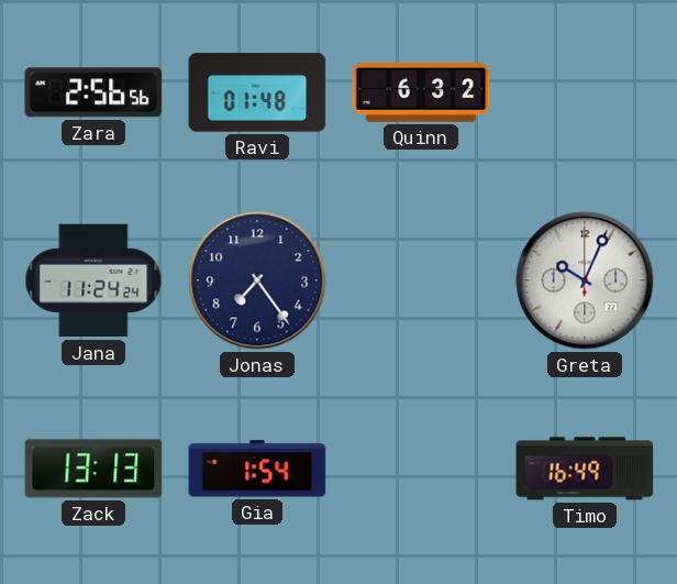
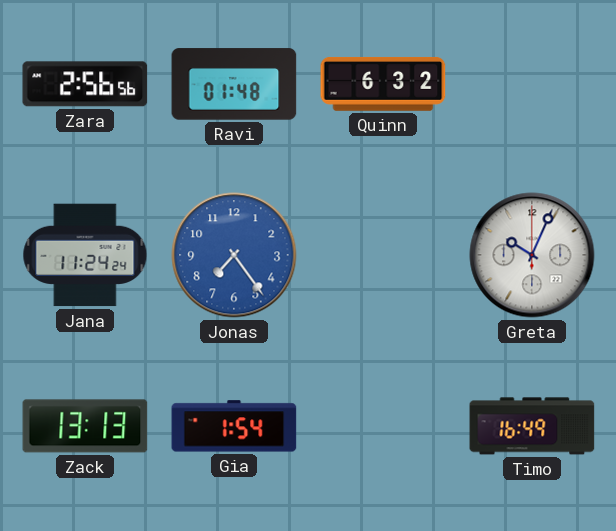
Jonas dial: navy -> blue
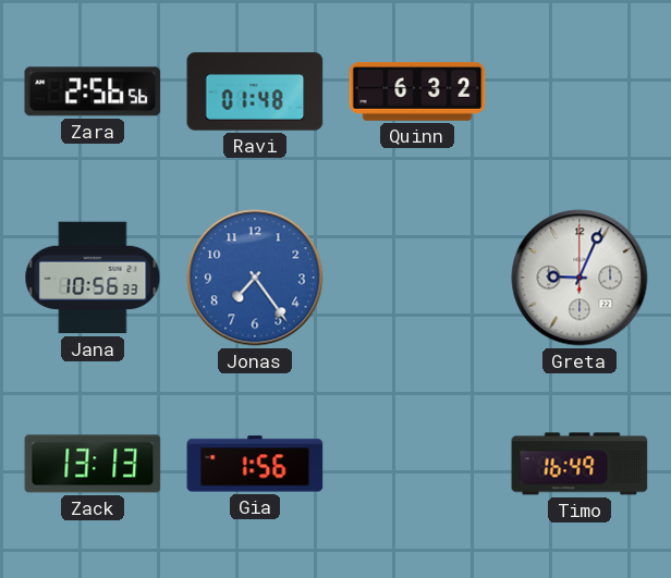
Jana: 11:24 -> 10:56
Greta: 10:04 -> 9:04
Gia: 1:54 -> 1:56
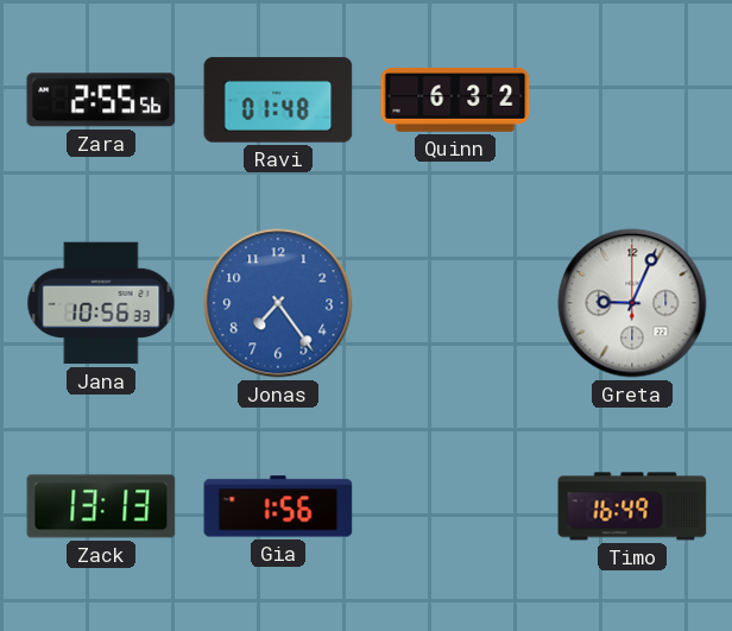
Zara: 2:56 -> 2:55
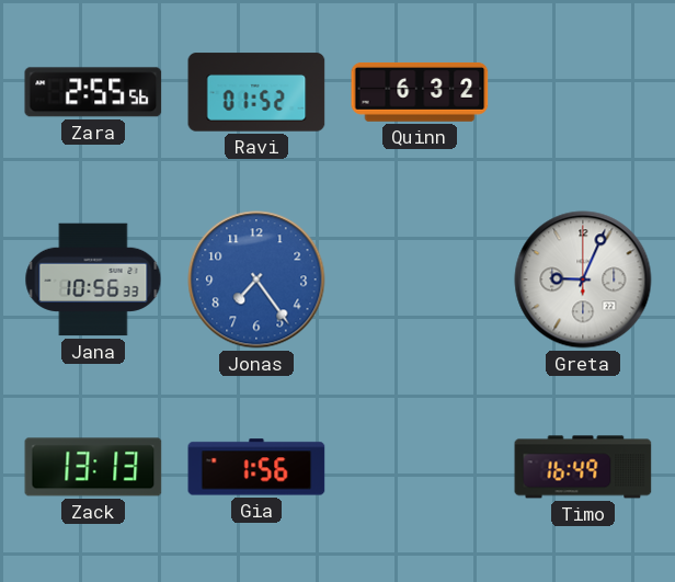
Ravi: 01:48 -> 01:52
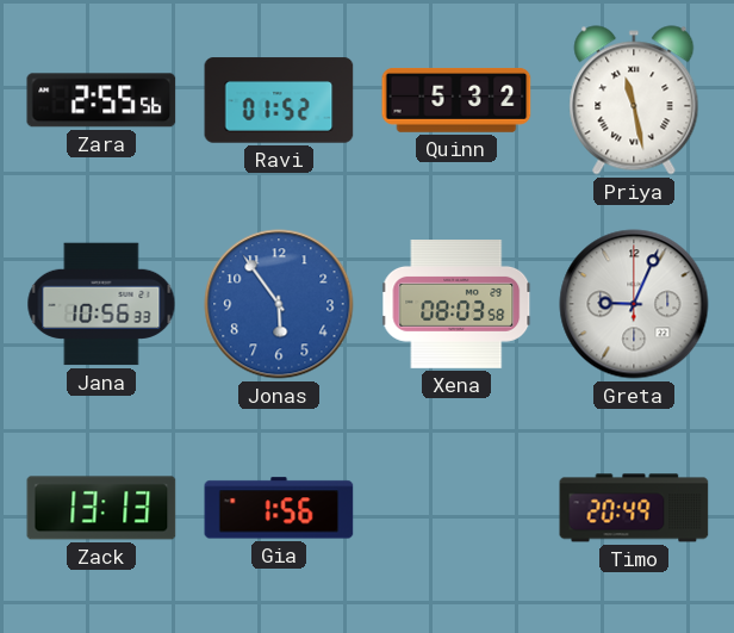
Quinn: 6:32 -> 5:32
Priya: none -> 11:28
Jonas: 7:24 -> 5:54
Xena: none -> 08:03
Timo: 16:49 -> 20:49
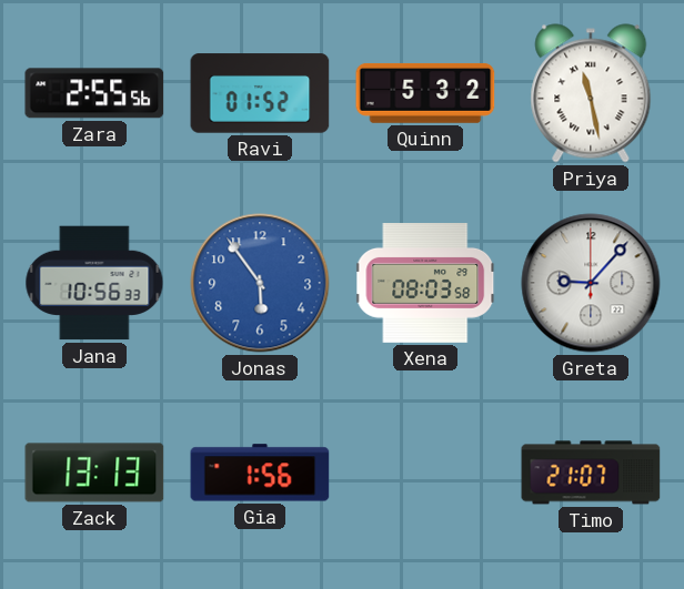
Greta: 9:04 -> 9:07
Timo: 20:49 -> 21:07
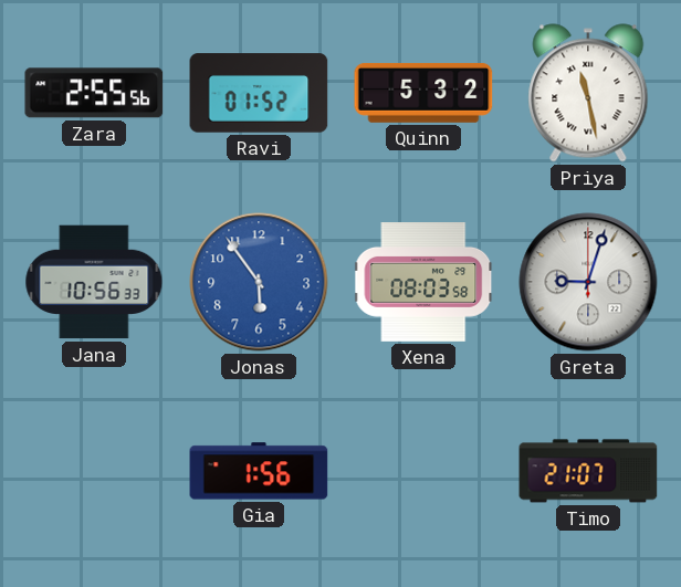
Greta: 9:07 -> 9:03
Zack: 13:13 -> none
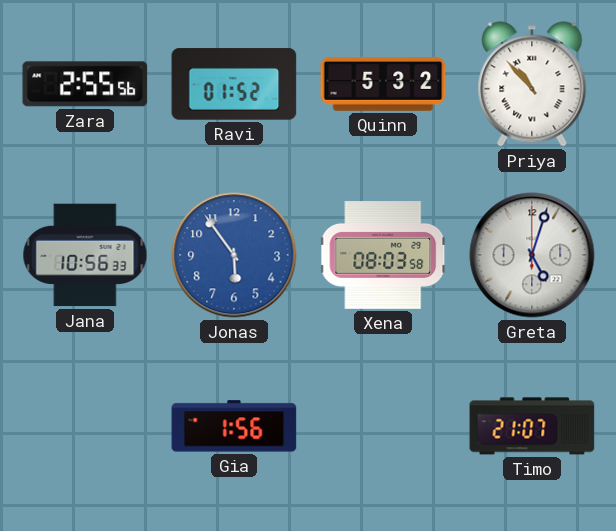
Priya: 11:28 -> 10:53
Greta: 9:03 -> 5:03
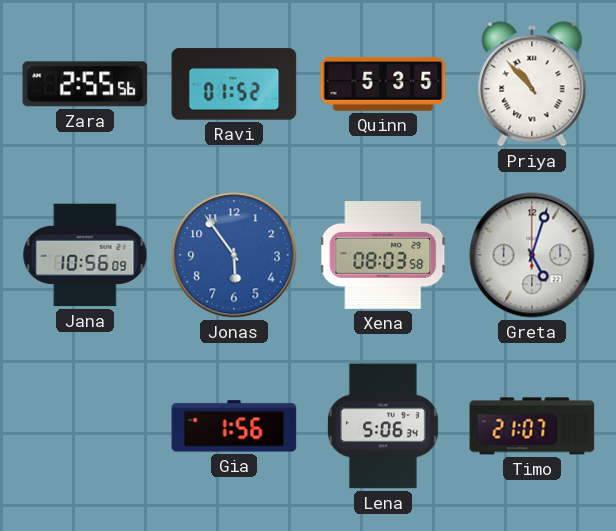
Quinn: 5:32 -> 5:35
Jana: 10:56:33 -> 10:56:09
Lena: none -> 5:06
